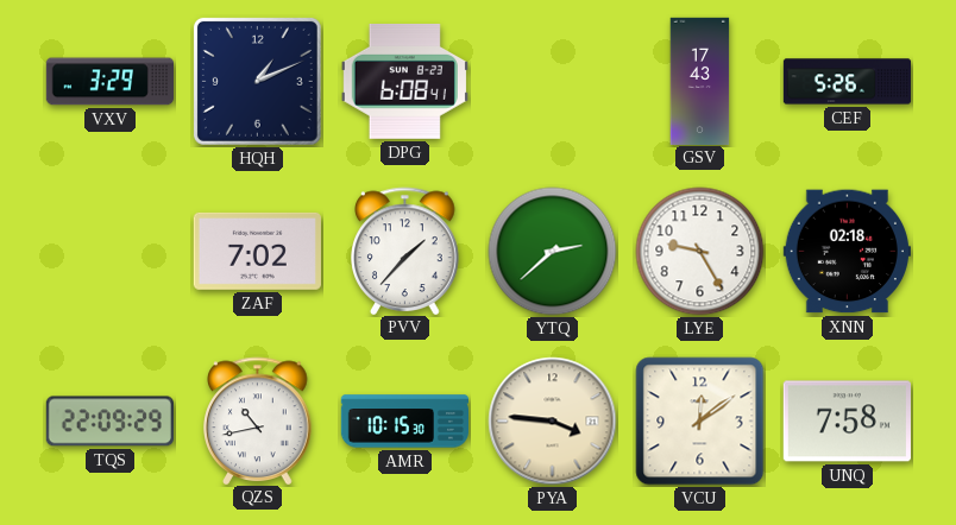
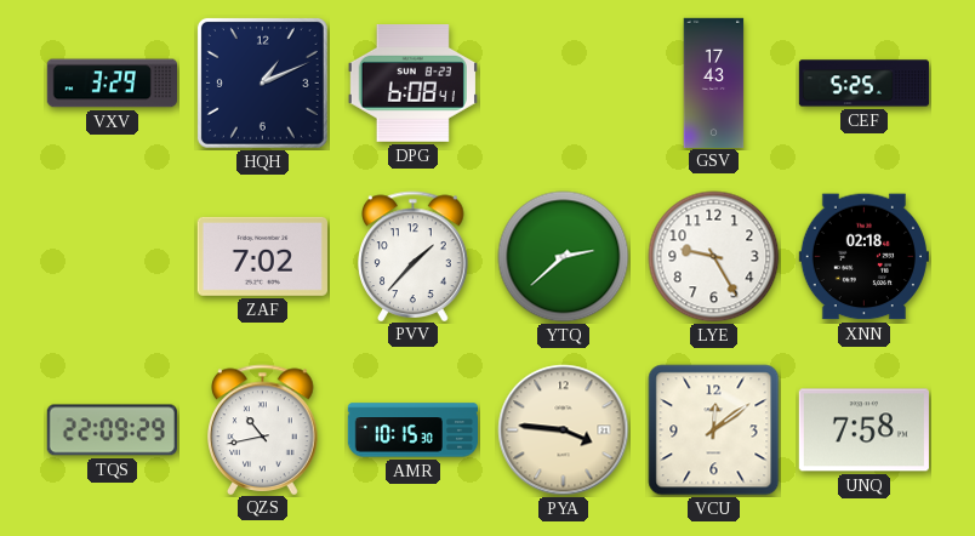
CEF: 5:26 -> 5:25
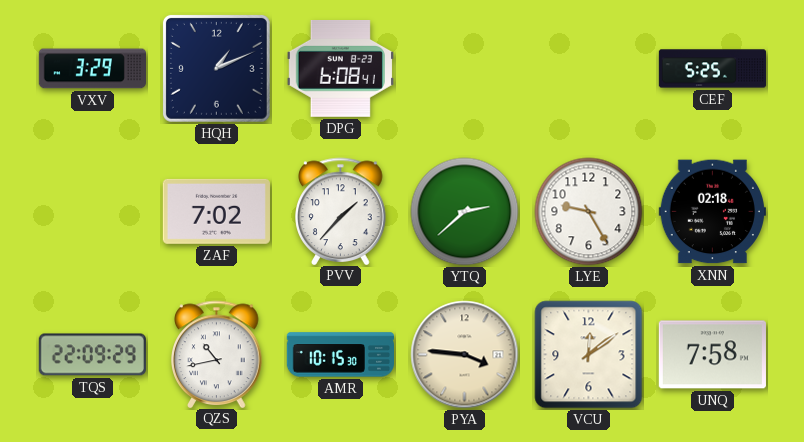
GSV: 17:43 -> none
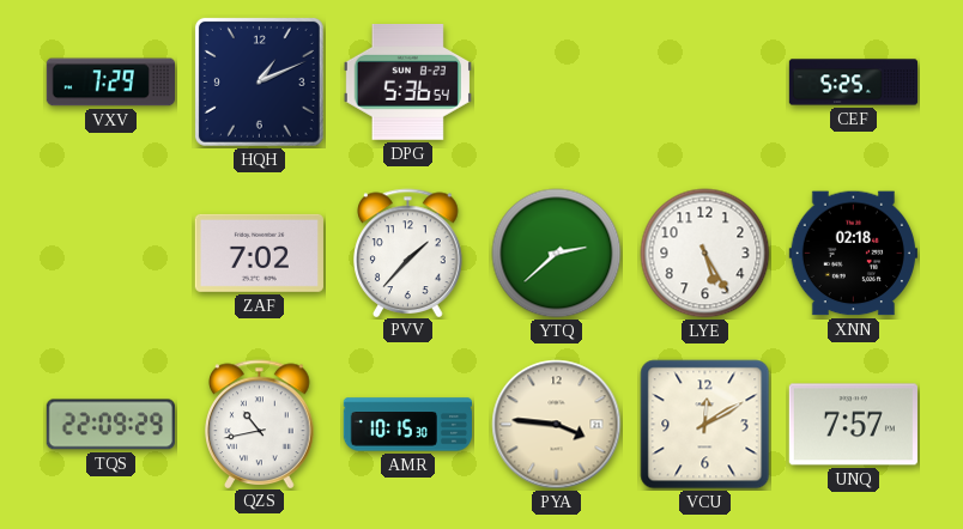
VXV: 3:29 -> 7:29
DPG: 6:08 -> 5:36
LYE: 9:25 -> 5:25
VCU: 12:09 -> 12:10
UNQ: 7:58 -> 7:57
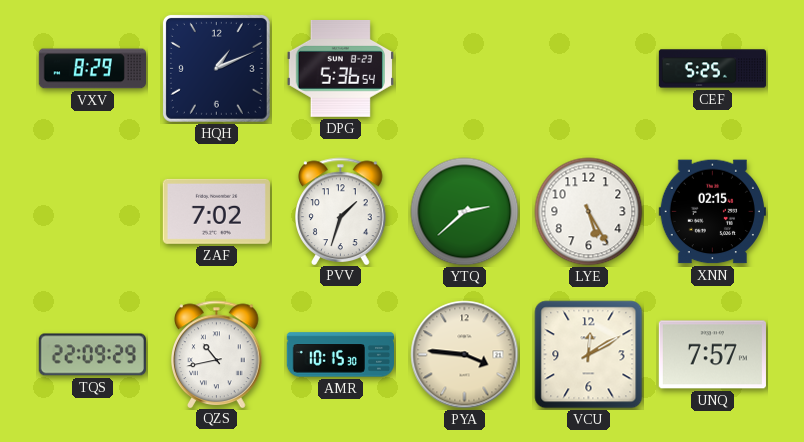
VXV: 7:29 -> 8:29
PVV: 1:37 -> 1:33
XNN: 02:18 -> 02:15
